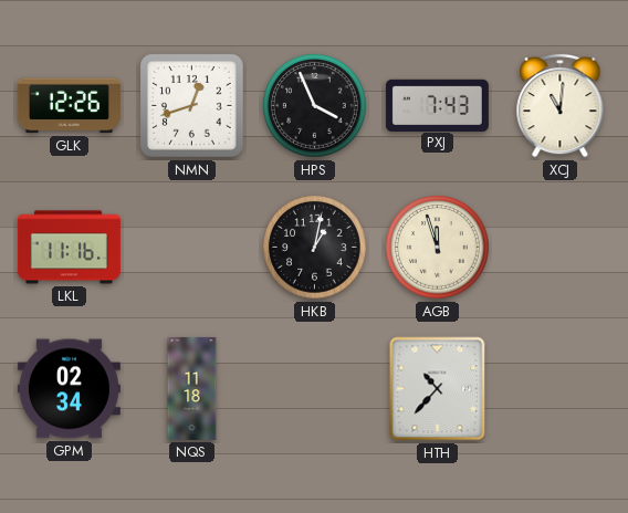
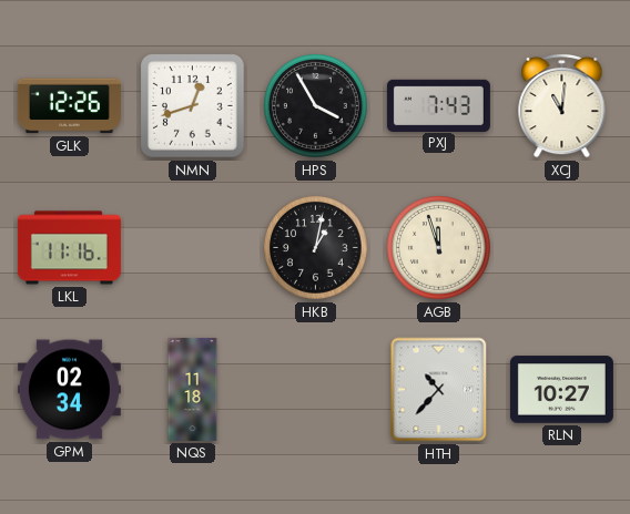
HPS: 3:56 -> 3:55
RLN: none -> 10:27
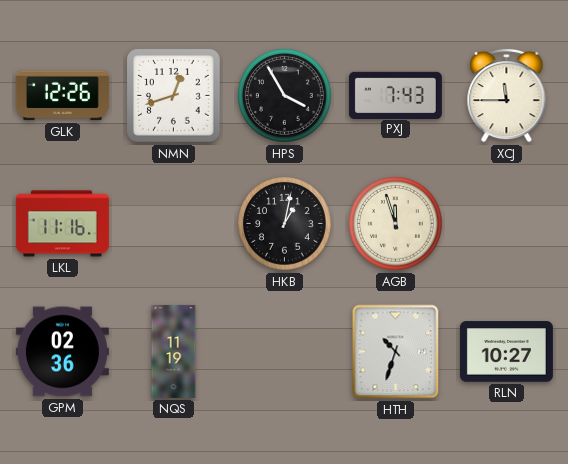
XCJ: 11:01 -> 11:45
GPM: 02:34 -> 02:36
NQS: 11:18 -> 11:19
HTH: 10:37 -> 10:33
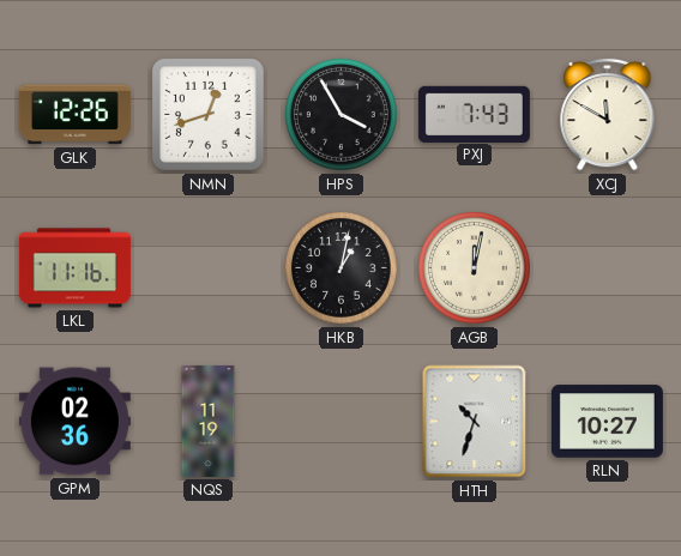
XCJ: 11:45 -> 11:50
AGB: 11:57 -> 12:02
